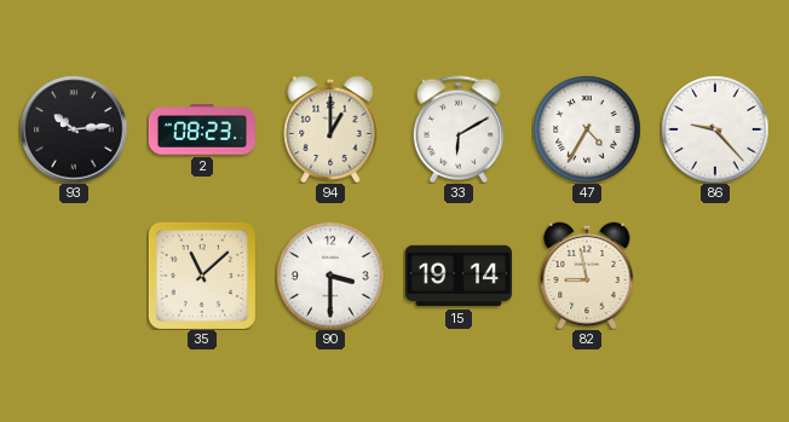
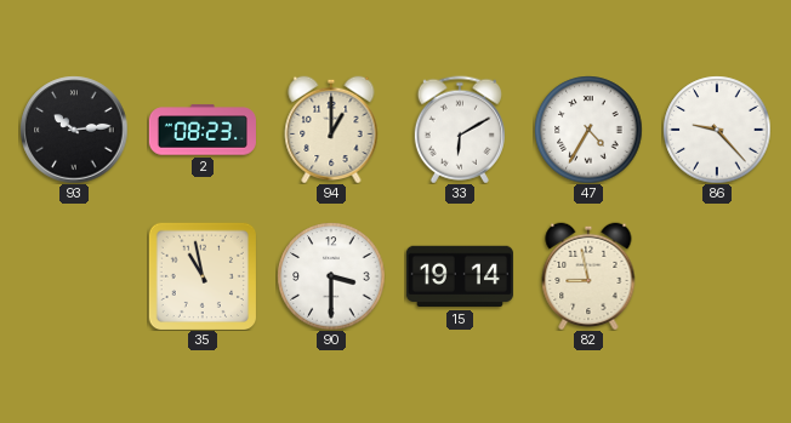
35: 11:08 -> 10:58
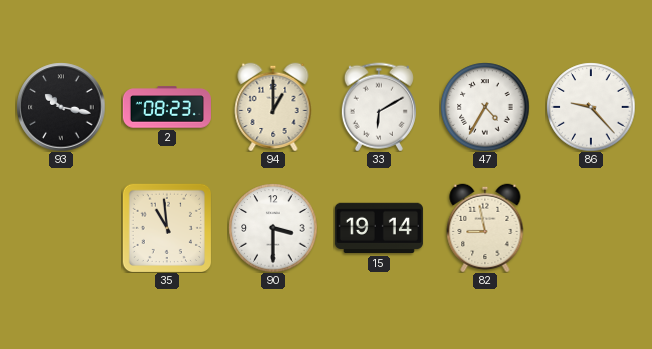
93: 10:14 -> 10:17
35: 10:58 -> 10:59
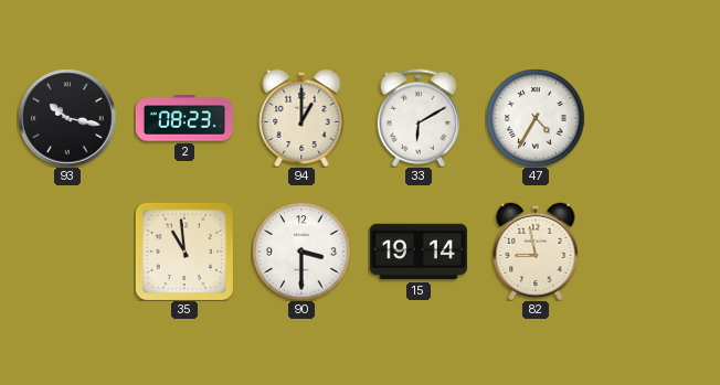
86: 9:23 -> none
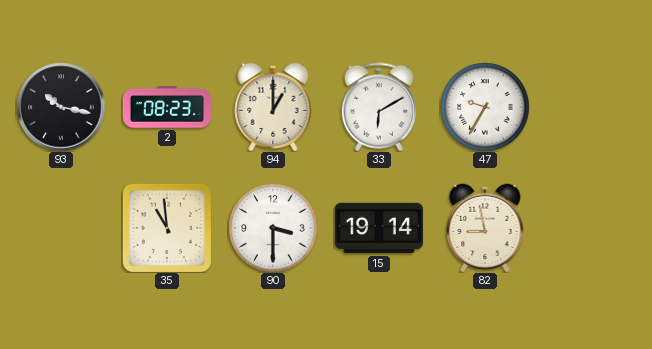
47: 4:35 -> 9:35
